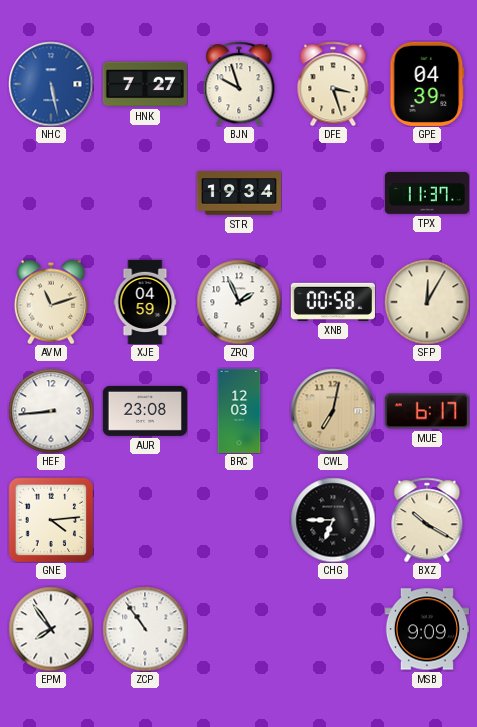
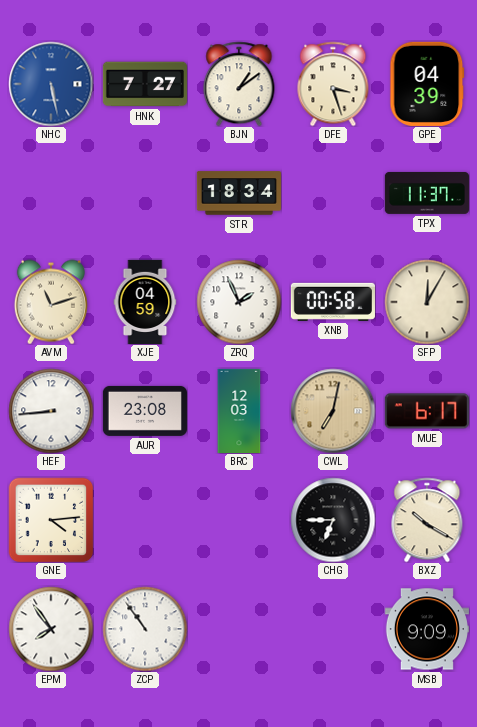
BJN: 9:57 -> 1:09
STR: 19:34 -> 18:34
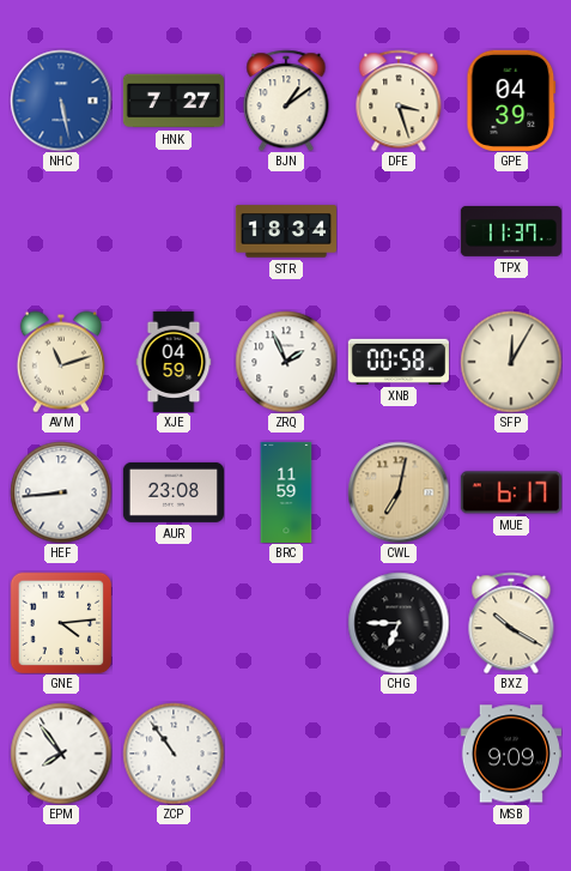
BRC: 12:03 -> 11:59
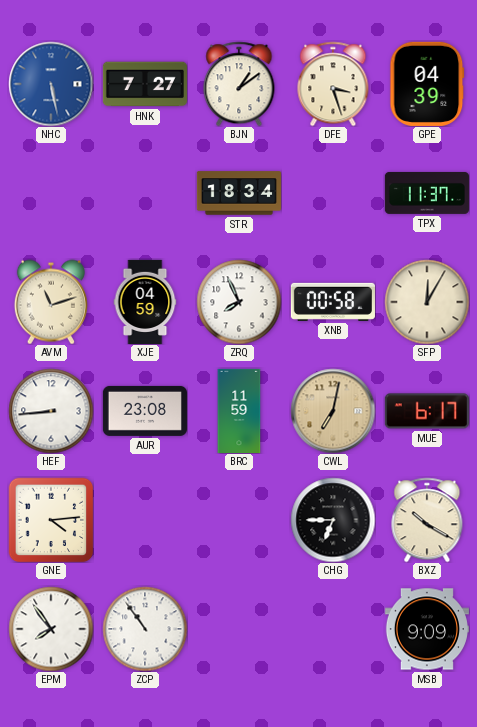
ZRQ: 1:56 -> 7:56
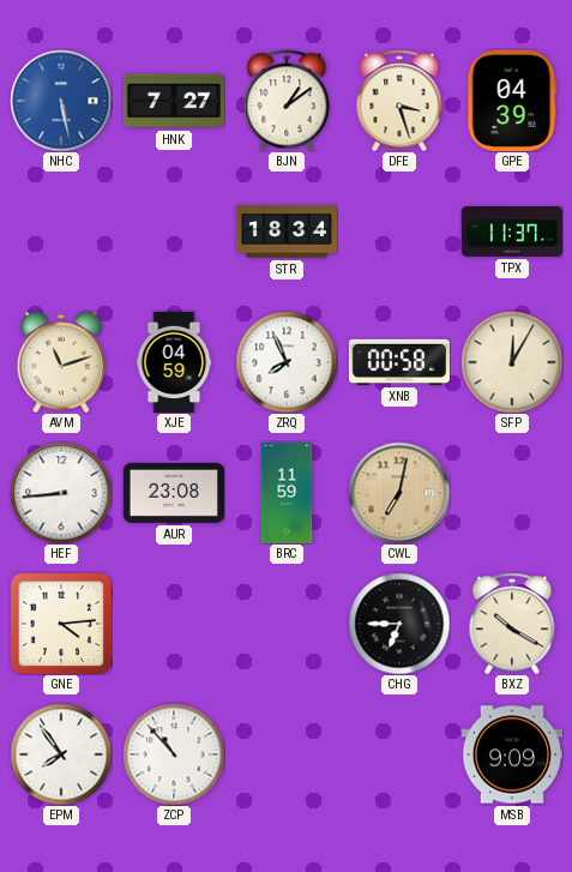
MUE: 6:17 -> none
ZCP: 10:54 -> 10:53
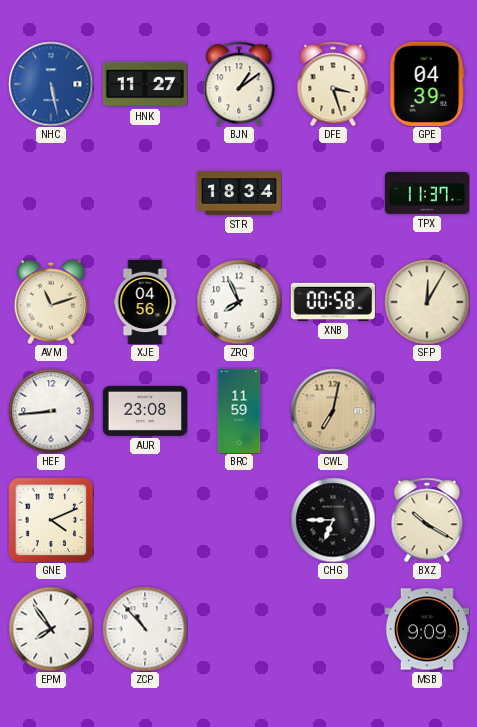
HNK: 7:27 -> 11:27
XJE: 04:59 -> 04:56
GNE: 4:14 -> 4:11
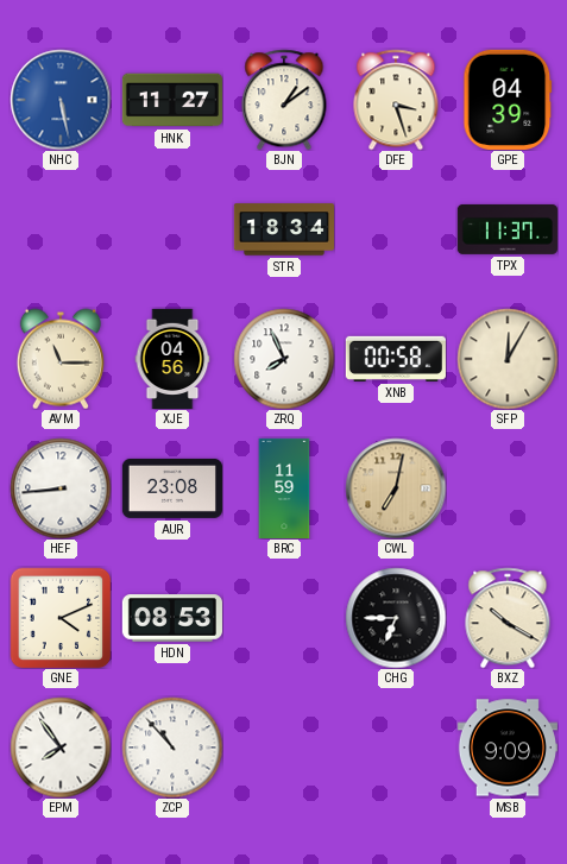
AVM: 11:12 -> 11:15
HDN: none -> 08:53
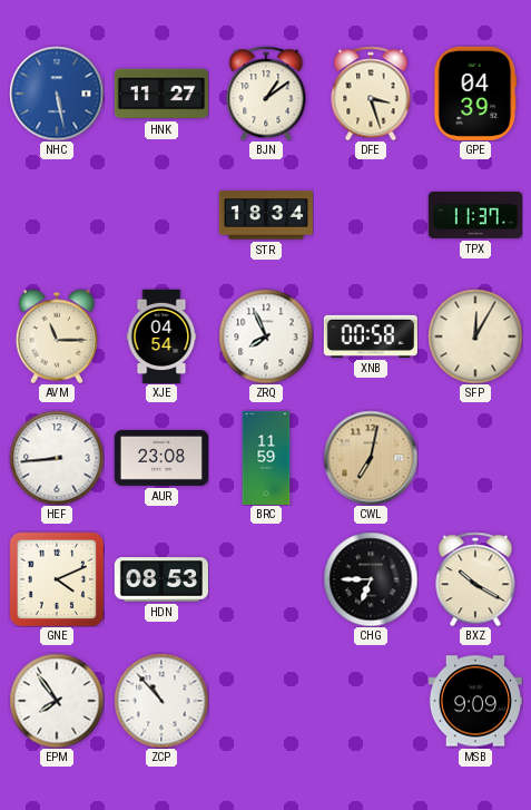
XJE: 04:56 -> 04:54
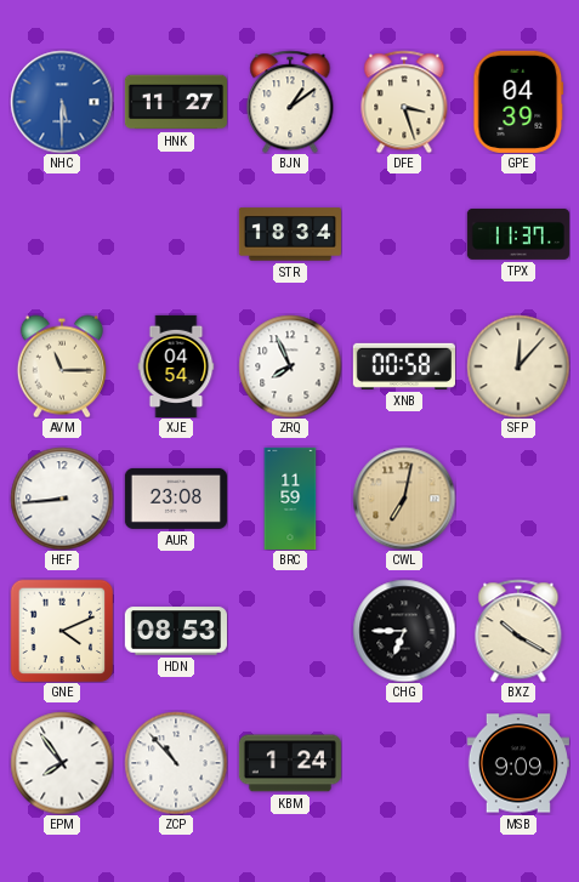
NHC: 5:28 -> 5:30
SFP: 12:05 -> 12:07
KBM: none -> 1:24
